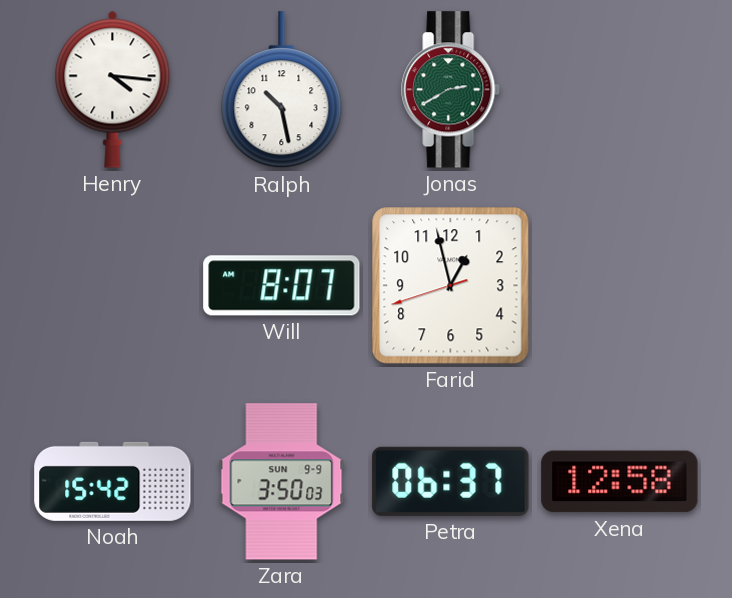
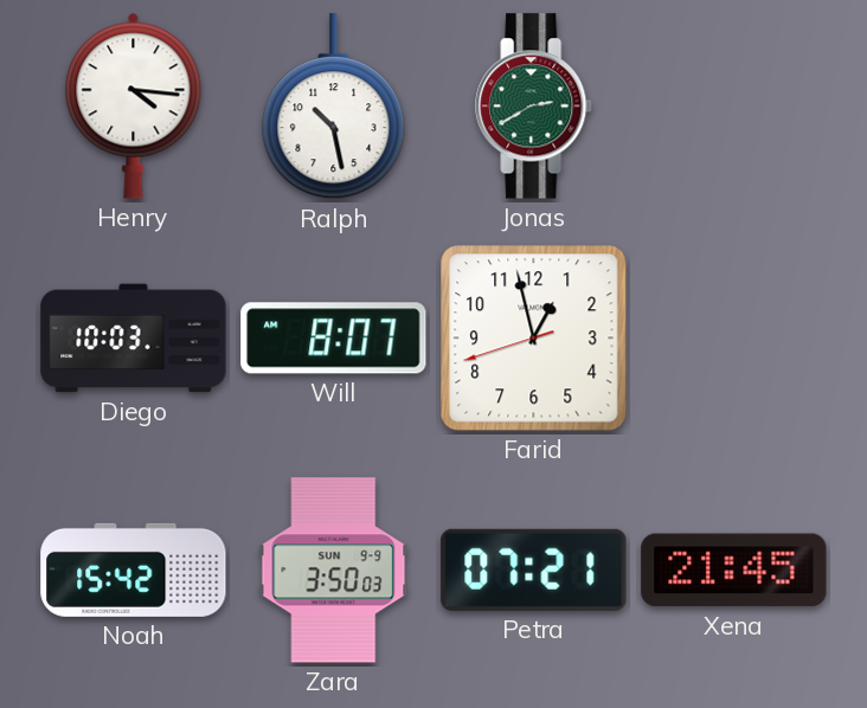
Diego: none -> 10:03
Petra: 06:37 -> 07:21
Xena: 12:58 -> 21:45
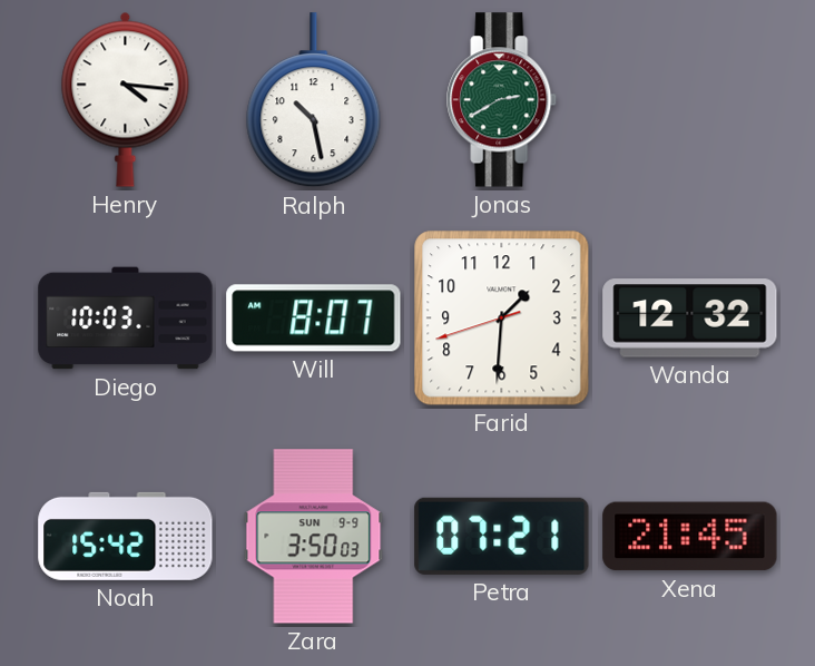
Farid: 12:57 -> 1:30
Wanda: none -> 12:32
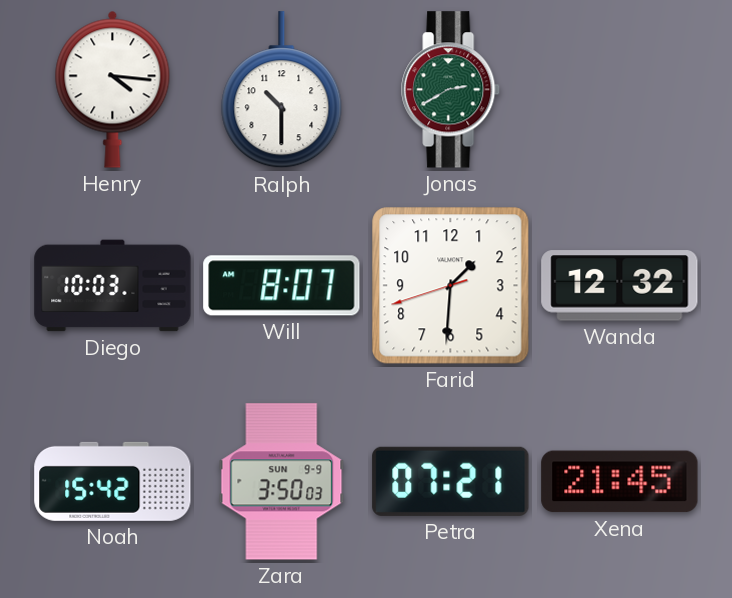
Ralph: 10:28 -> 10:30
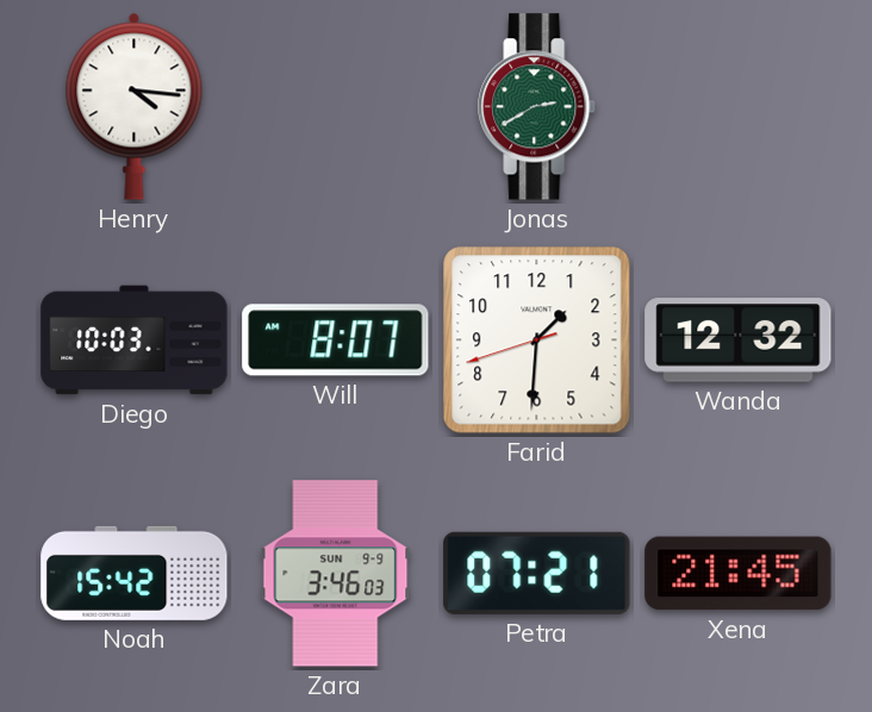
Ralph: 10:30 -> none
Zara: 3:50 -> 3:46
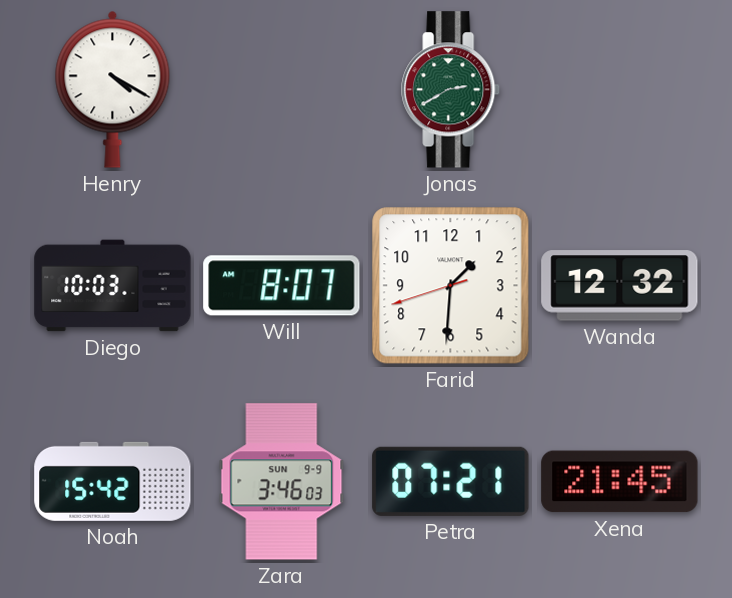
Henry: 4:16 -> 4:20
